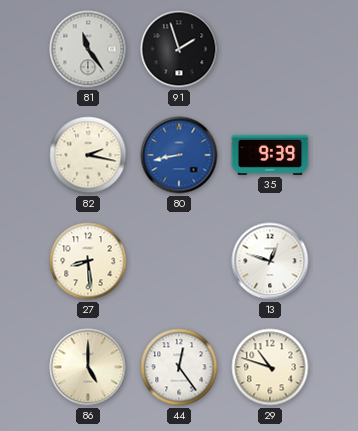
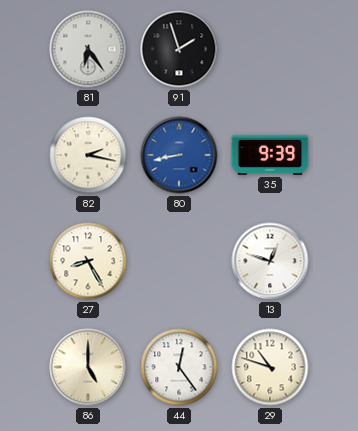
81: 11:24 -> 6:24
27: 8:29 -> 8:25
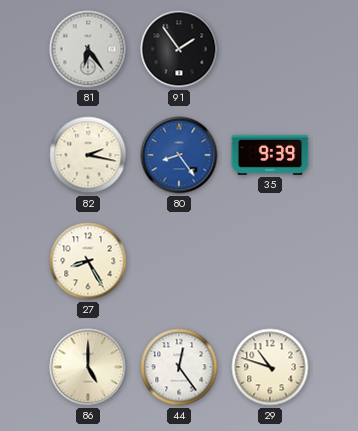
91: 1:57 -> 1:54
80: 8:43 -> 8:24
13: 12:48 -> none
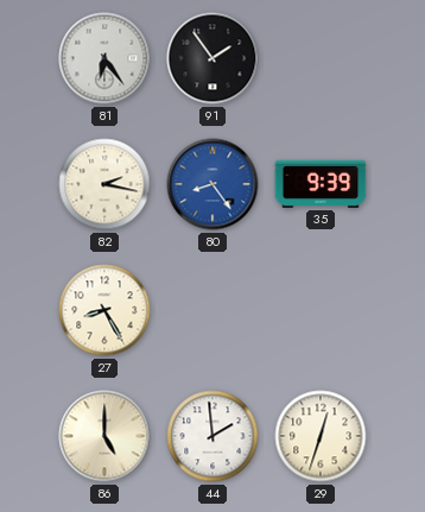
44: 12:24 -> 1:59
29: 10:48 -> 12:33
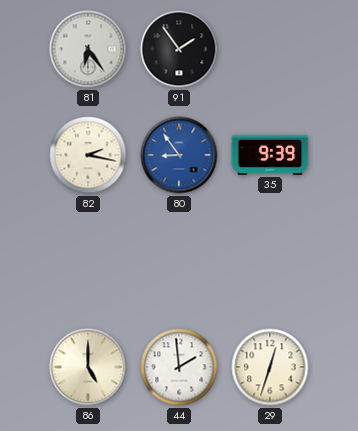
80: 8:24 -> 8:54
27: 8:25 -> none
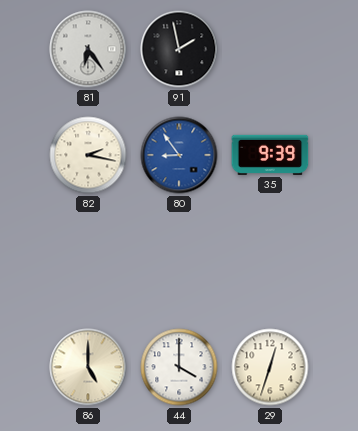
91: 1:54 -> 1:58
44: 1:59 -> 4:00
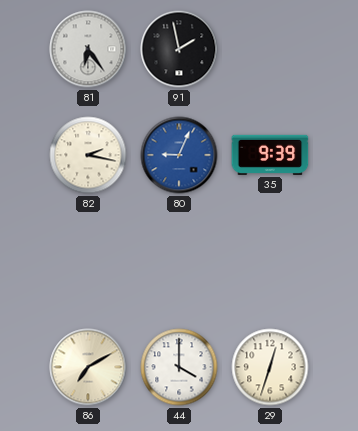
80: 8:54 -> 9:04
86: 5:00 -> 7:10
